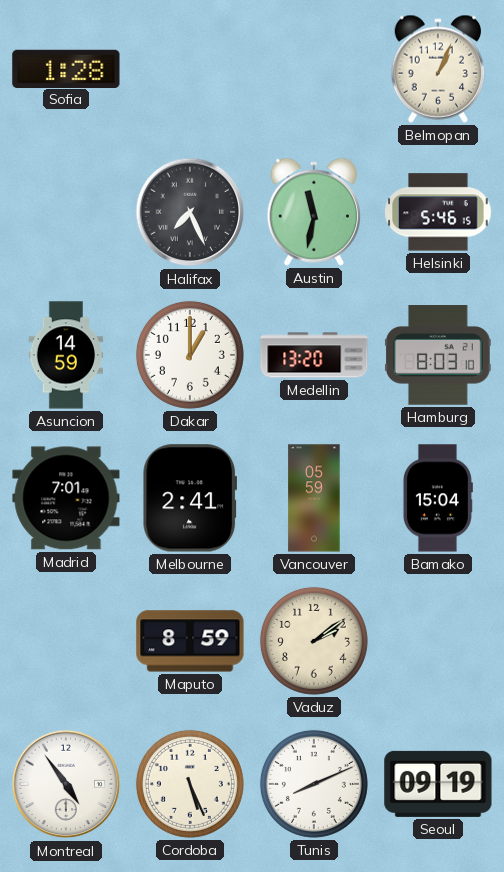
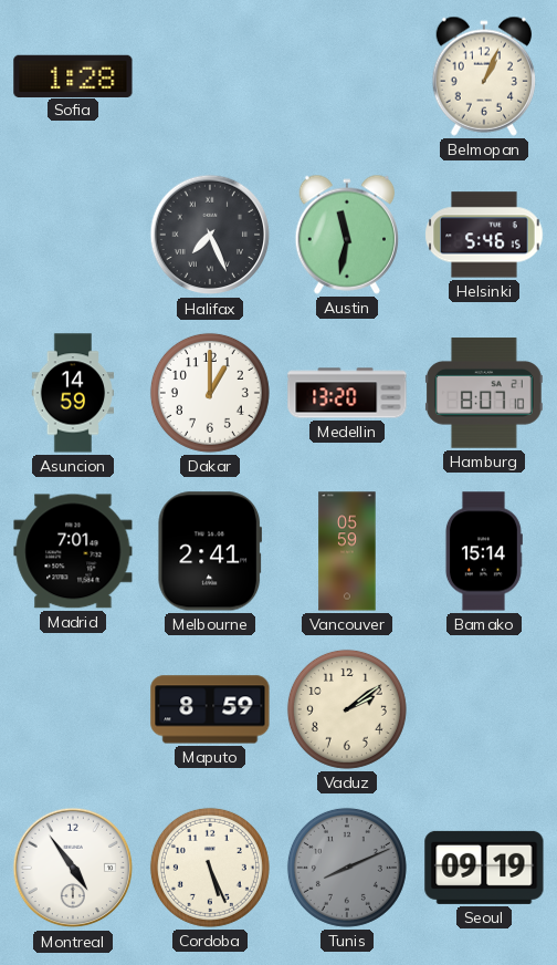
Hamburg: 8:03 -> 8:07
Bamako: 15:04 -> 15:14
Tunis dial: white -> grey
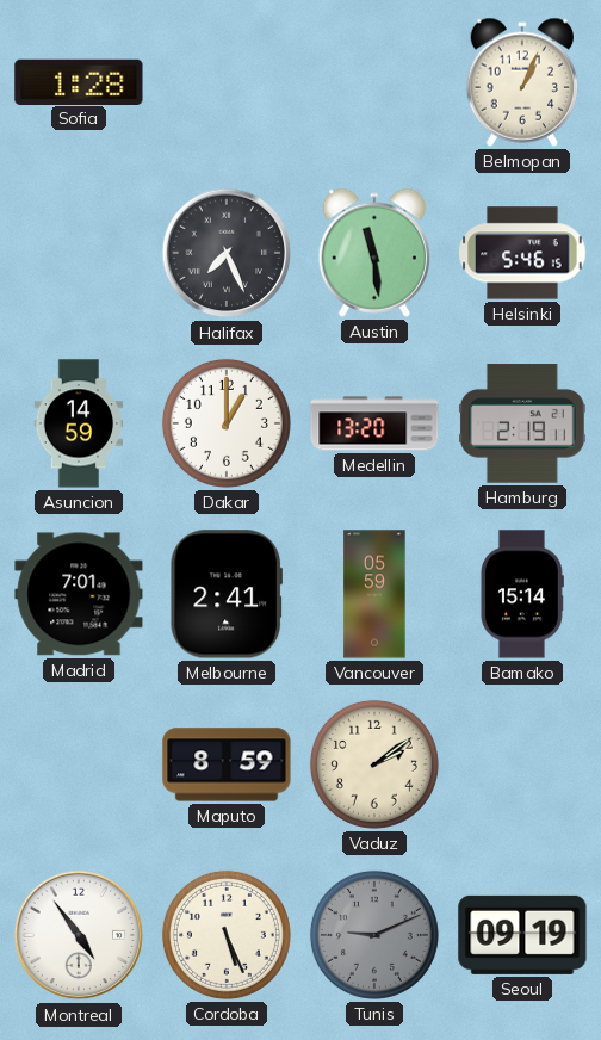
Austin: 11:32 -> 11:29
Hamburg: 8:07 -> 2:19
Tunis: 8:11 -> 9:11
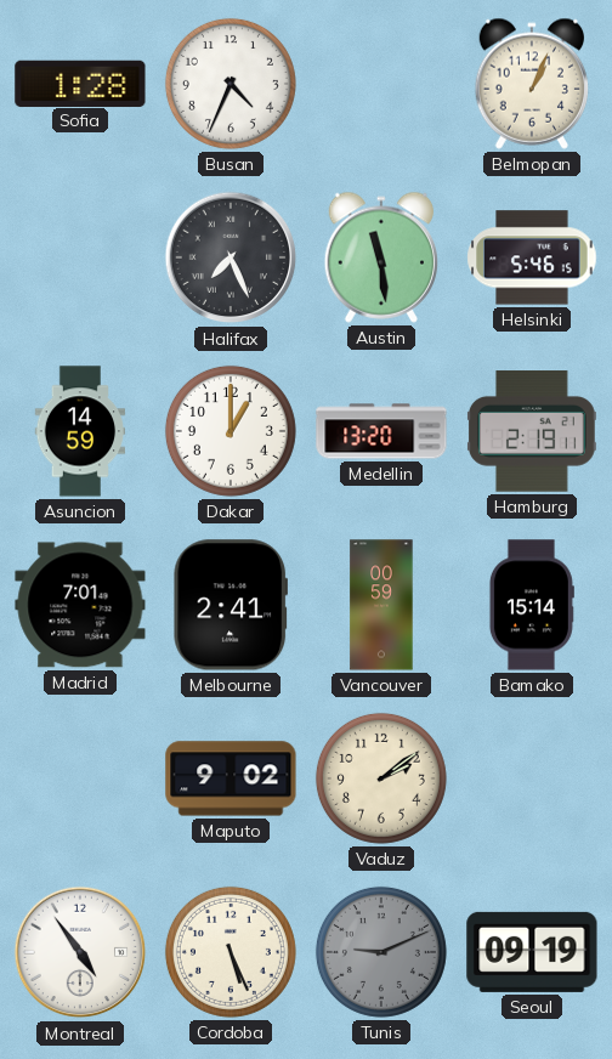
Busan: none -> 4:34
Vancouver: 05:59 -> 00:59
Maputo: 8:59 -> 9:02
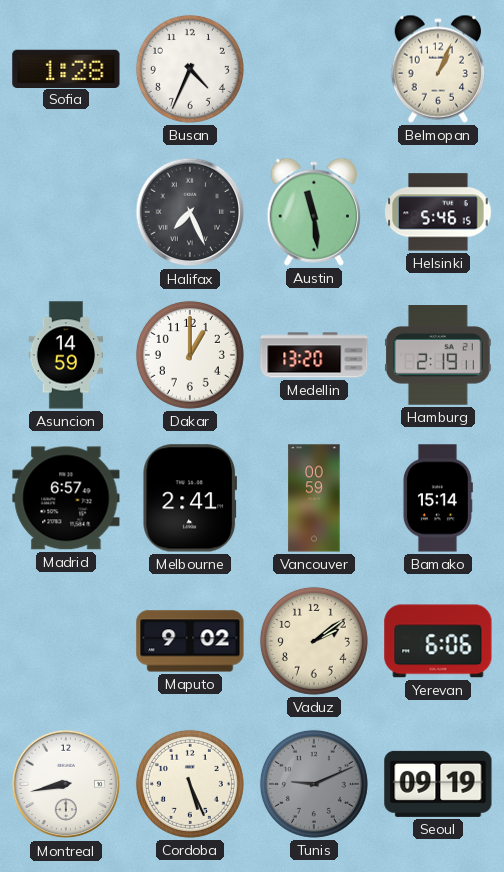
Madrid: 7:01 -> 6:57
Yerevan: none -> 6:06
Montreal: 4:54 -> 8:43
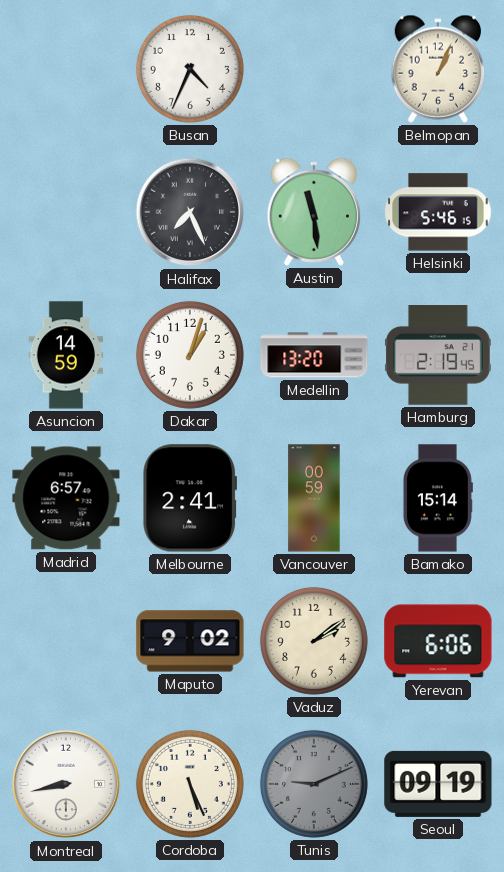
Sofia: 1:28 -> none
Dakar: 1:00 -> 1:03
Hamburg: 2:19:11 -> 2:19:45
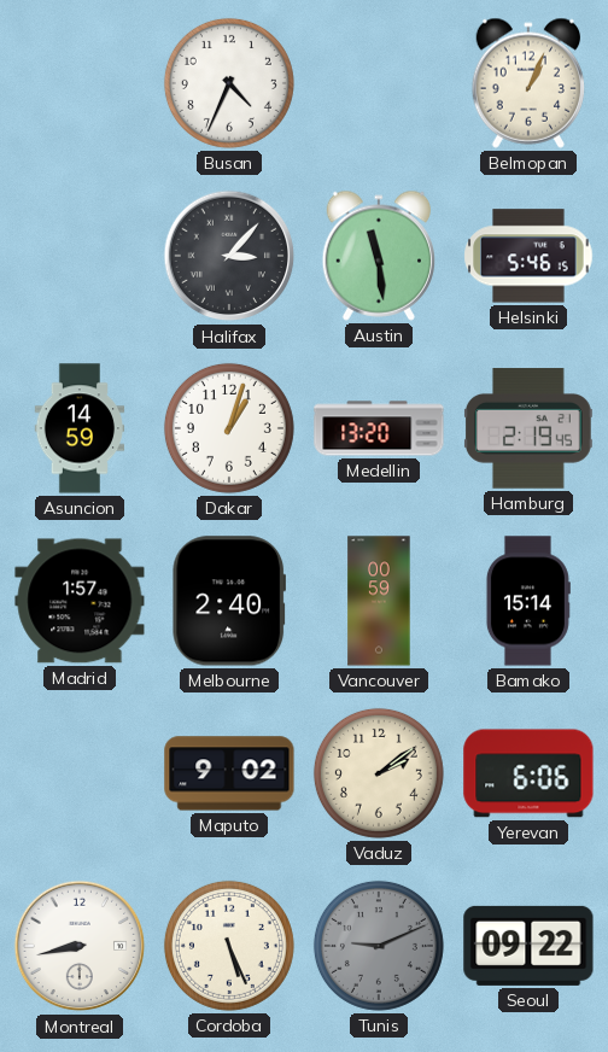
Halifax: 7:26 -> 3:07
Madrid: 6:57 -> 1:57
Melbourne: 2:41 -> 2:40
Seoul: 09:19 -> 09:22
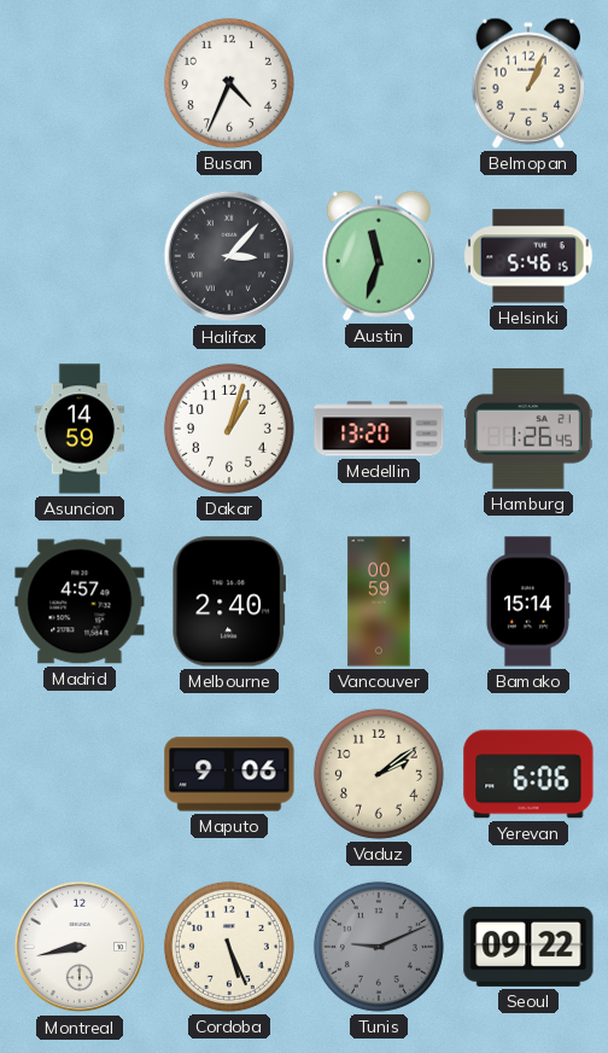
Austin: 11:29 -> 11:33
Hamburg: 2:19 -> 1:26
Madrid: 1:57 -> 4:57
Maputo: 9:02 -> 9:06
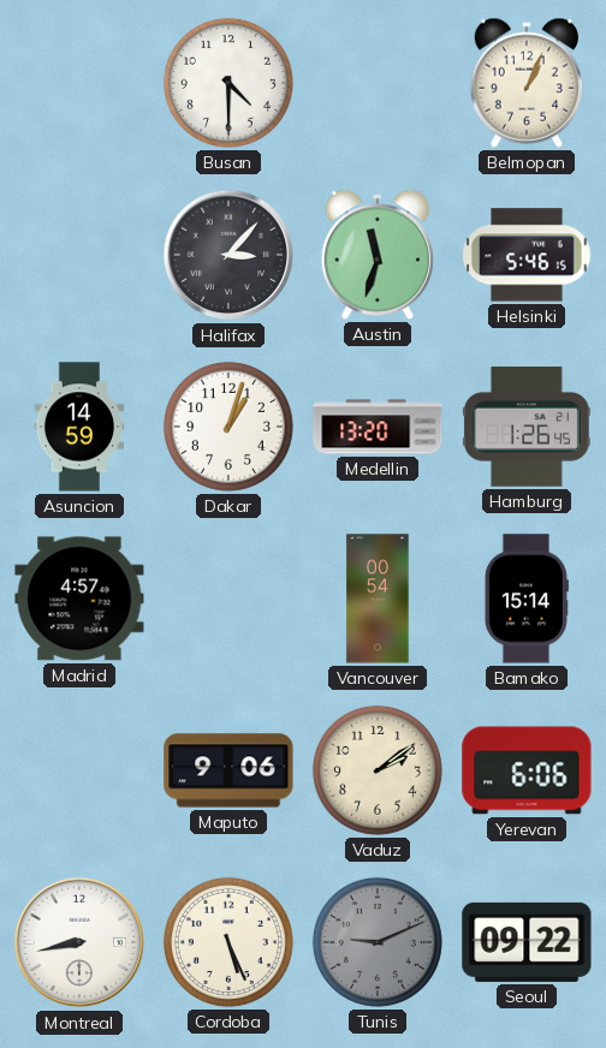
Busan: 4:34 -> 4:30
Melbourne: 2:40 -> none
Vancouver: 00:59 -> 00:54
